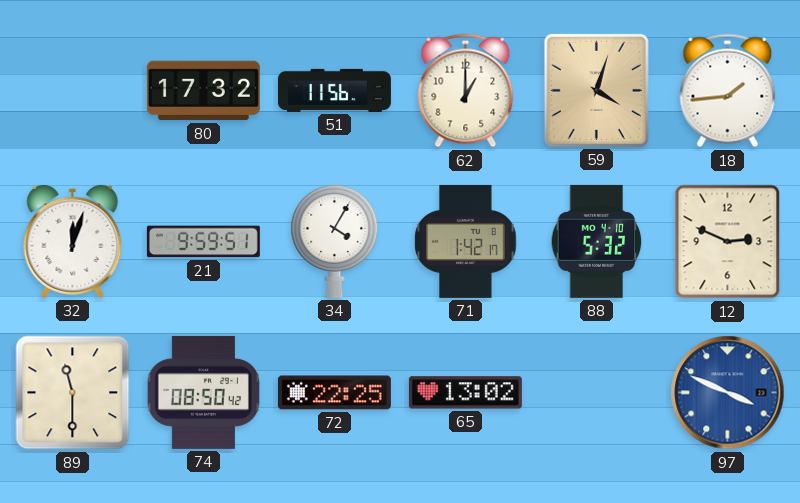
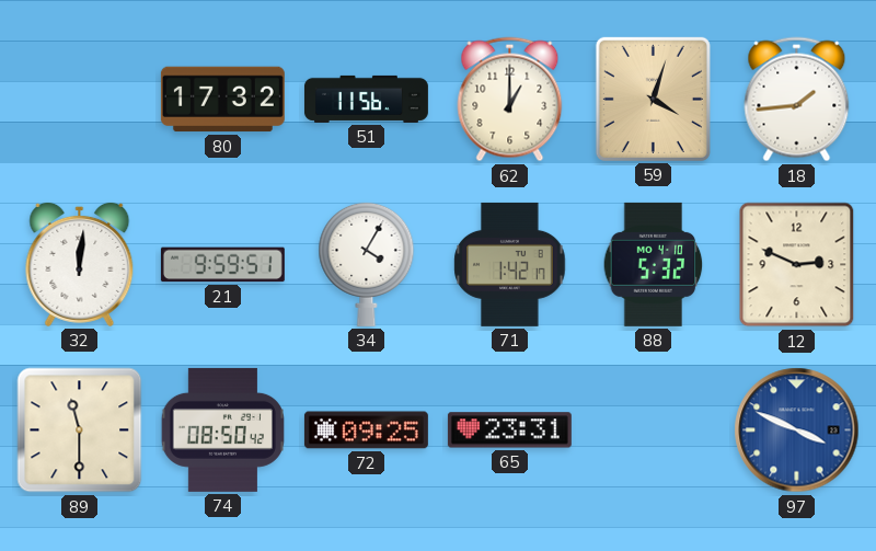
32: 12:03 -> 12:01
72: 22:25 -> 09:25
65: 13:02 -> 23:31
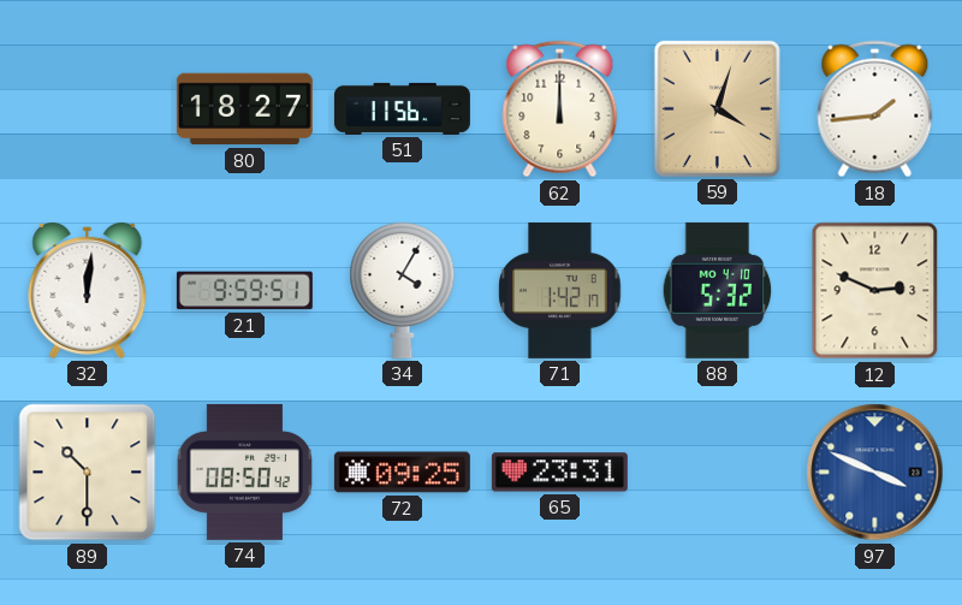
80: 17:32 -> 18:27
62: 1:00 -> 12:00
89: 11:30 -> 10:30
